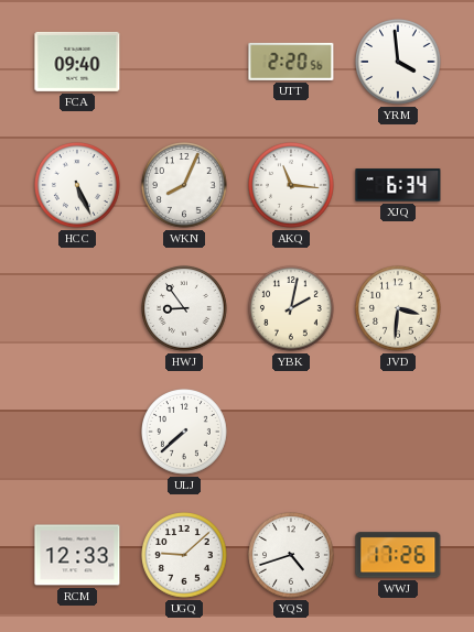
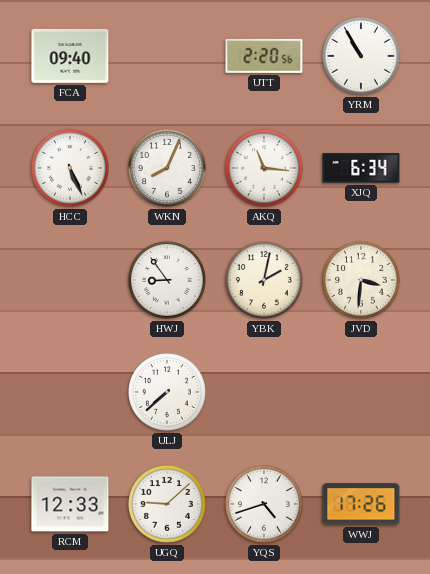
YRM: 3:59 -> 10:55
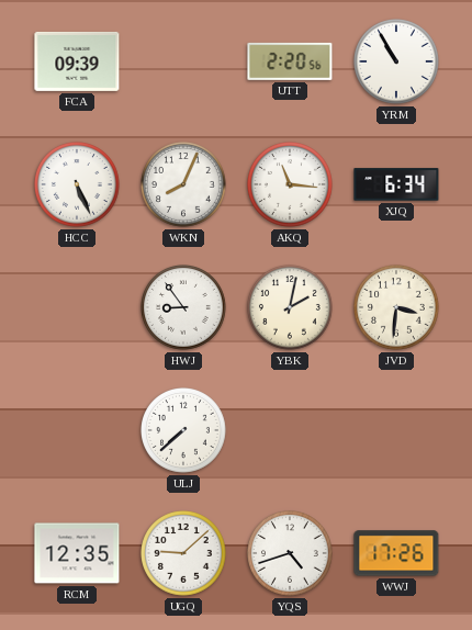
FCA: 09:40 -> 09:39
RCM: 12:33 -> 12:35
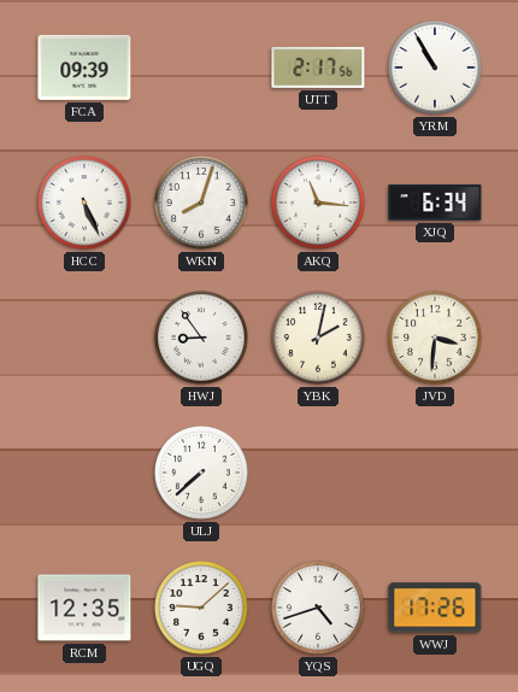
UTT: 2:20 -> 2:17
WKN: 8:04 -> 8:03
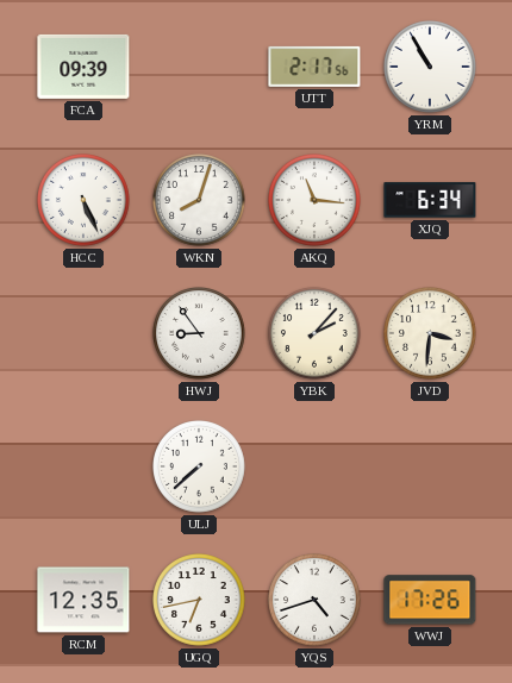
YBK: 2:02 -> 2:07
UGQ: 9:08 -> 6:43
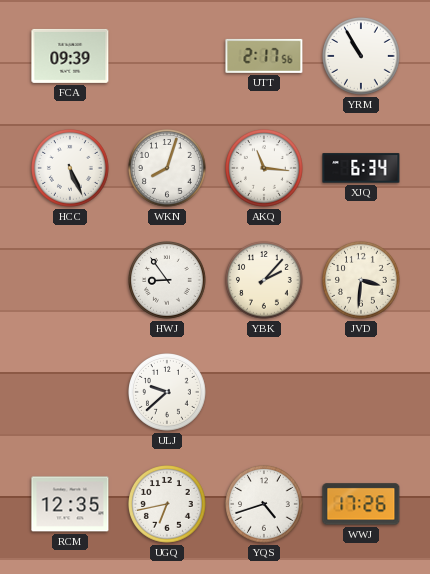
ULJ: 7:38 -> 9:38
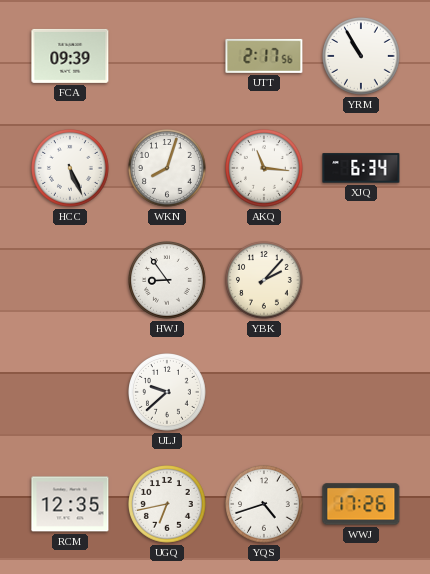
JVD: 3:31 -> none
